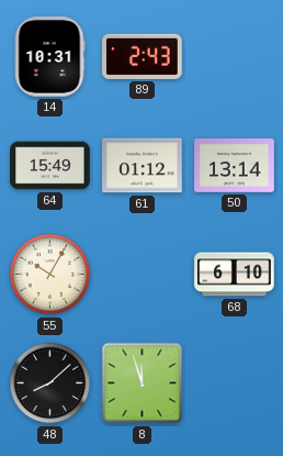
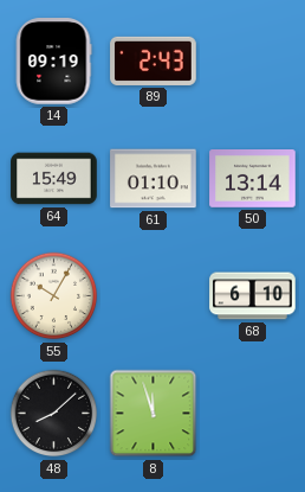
14: 10:31 -> 09:19
61: 01:12 -> 01:10
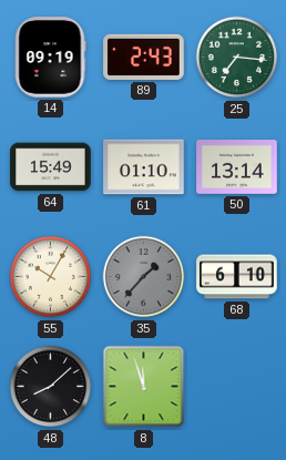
25: none -> 7:16
35: none -> 1:37
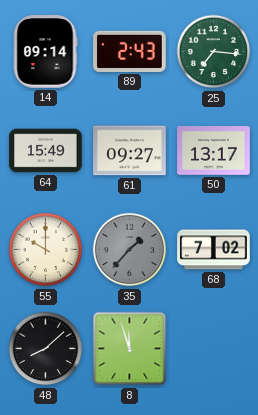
14: 09:19 -> 09:14
61: 01:10 -> 09:27
50: 13:14 -> 13:17
55: 10:05 -> 10:00
68: 6:10 -> 7:02
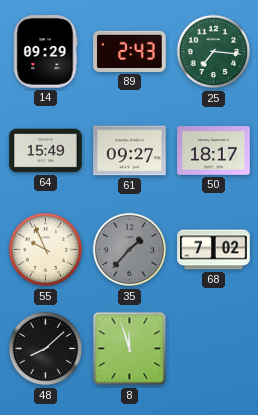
14: 09:14 -> 09:29
50: 13:17 -> 18:17
55: 10:00 -> 9:56
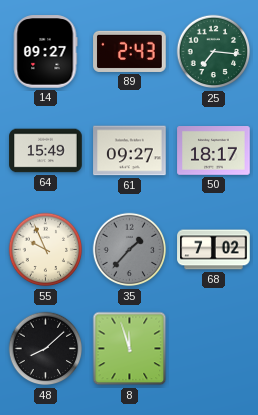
14: 09:29 -> 09:27
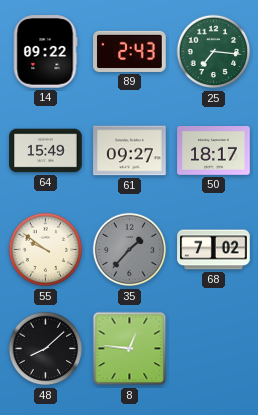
14: 09:27 -> 09:22
55: 9:56 -> 9:51
8: 11:57 -> 12:46
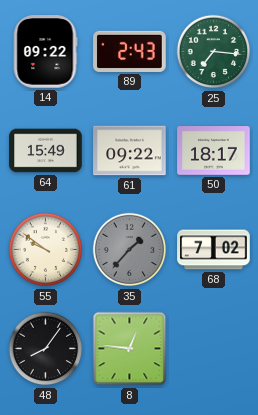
61: 09:27 -> 09:22
48: 8:08 -> 8:06
